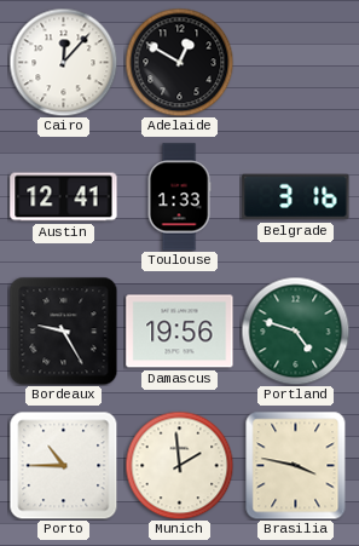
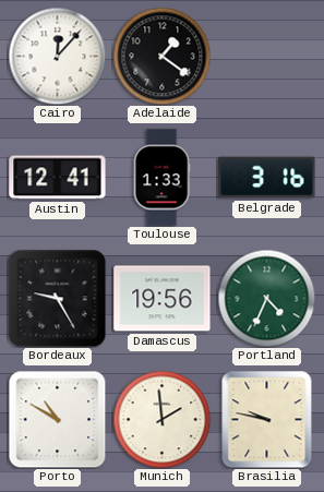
Adelaide: 12:50 -> 1:21
Portland: 4:48 -> 4:34
Porto: 10:45 -> 10:50
Brasilia: 3:47 -> 9:47
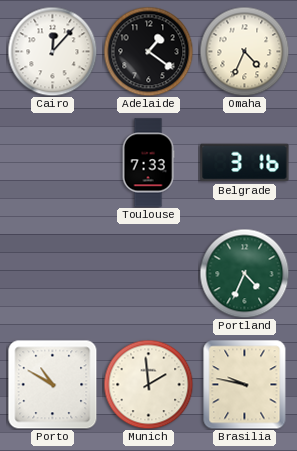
Omaha: none -> 4:34
Austin: 12:41 -> none
Toulouse: 1:33 -> 7:33
Bordeaux: 9:25 -> none
Damascus: 19:56 -> none
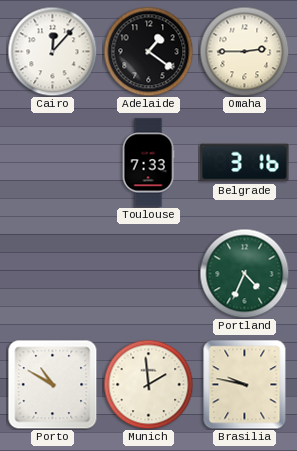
Omaha: 4:34 -> 2:45
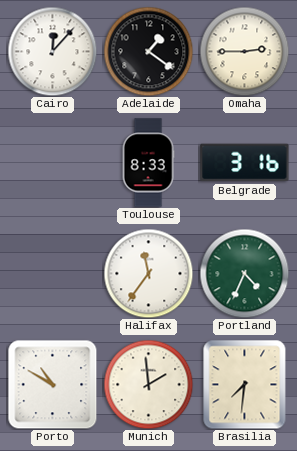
Toulouse: 7:33 -> 8:33
Halifax: none -> 11:36
Brasilia: 9:47 -> 7:31
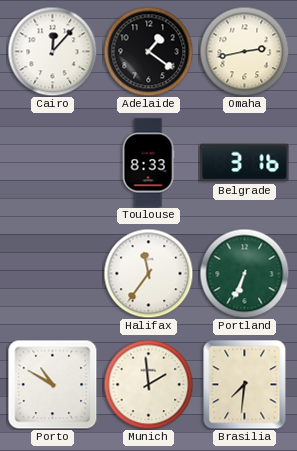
Omaha: 2:45 -> 2:43
Portland: 4:34 -> 6:34
